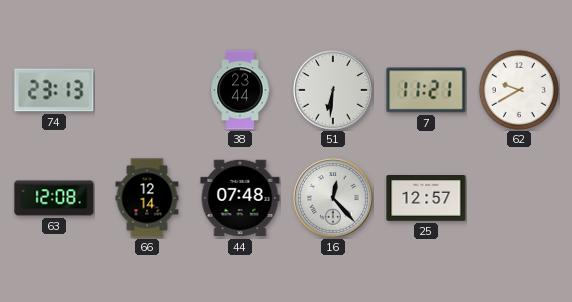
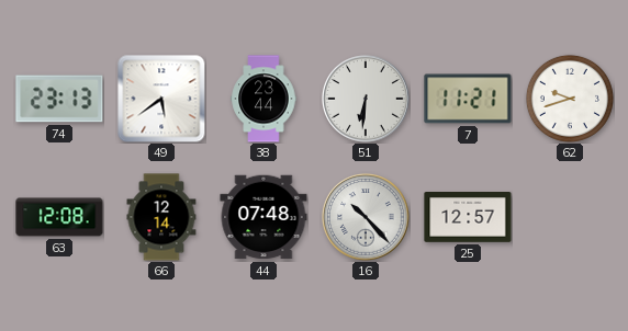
49: none -> 5:39
62: 9:40 -> 9:42
16: 12:23 -> 10:23
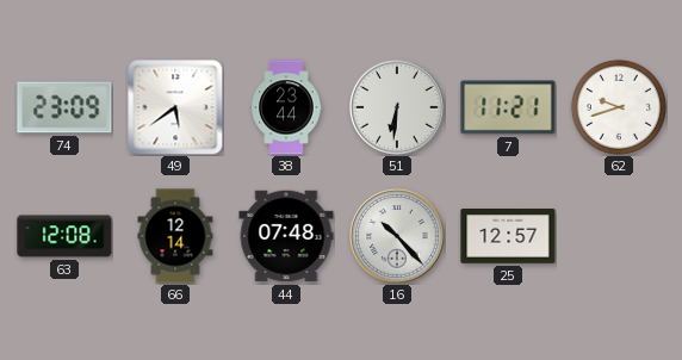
74: 23:13 -> 23:09
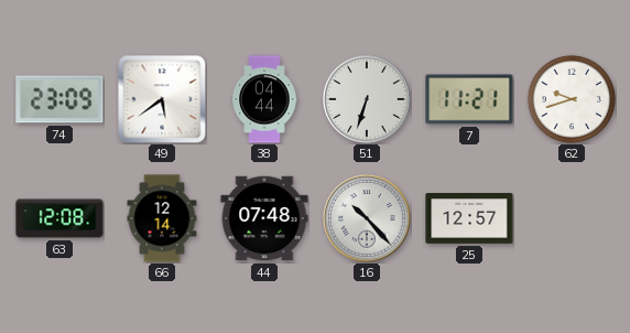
38: 23:44 -> 04:44
51: 6:31 -> 6:33
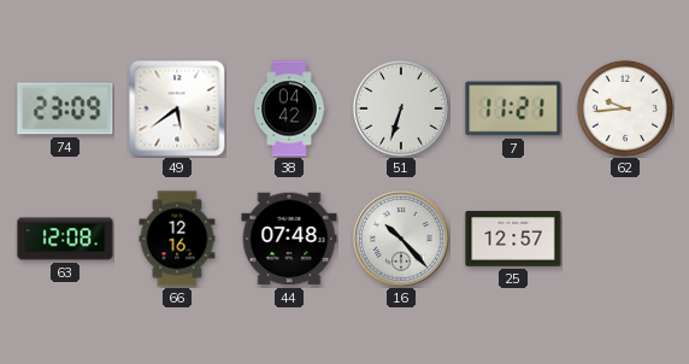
38: 04:44 -> 04:42
62: 9:42 -> 9:44
66: 12:14 -> 12:16
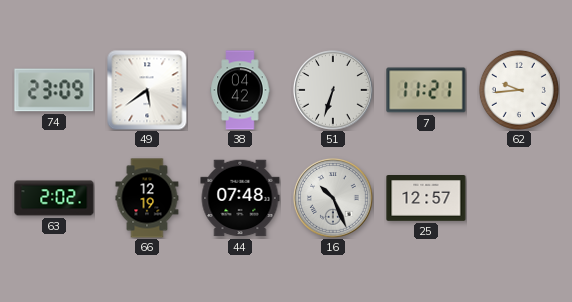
63: 12:08 -> 2:02
66: 12:16 -> 12:19
16: 10:23 -> 10:26
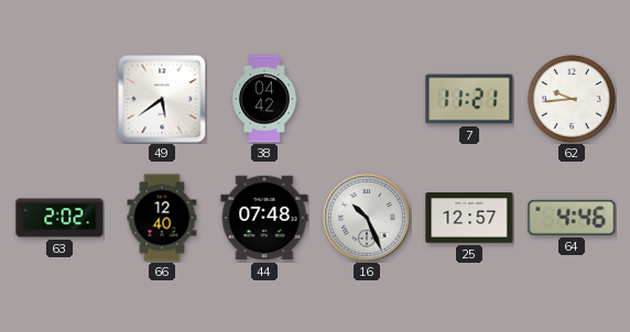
74: 23:09 -> none
51: 6:33 -> none
66: 12:19 -> 12:40
64: none -> 4:46
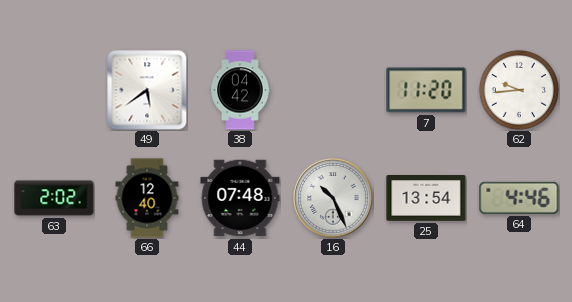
7: 11:21 -> 11:20
25: 12:57 -> 13:54
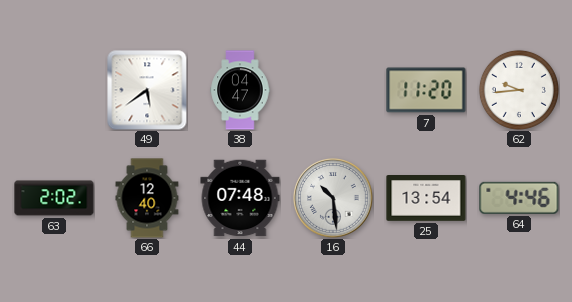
38: 04:42 -> 04:47
16: 10:26 -> 10:29
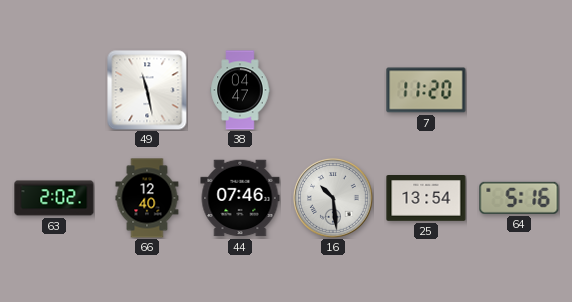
49: 5:39 -> 11:28
62: 9:44 -> none
44: 07:48 -> 07:46
64: 4:46 -> 5:16
